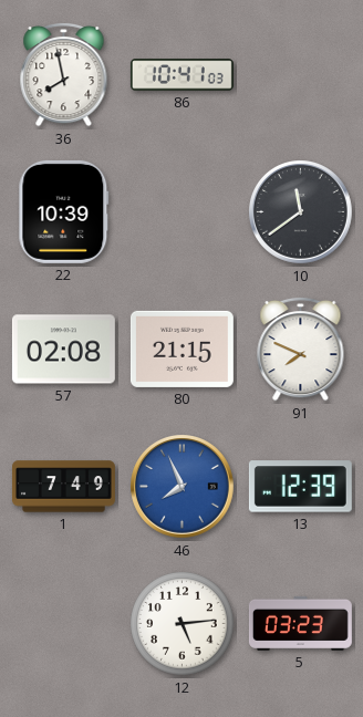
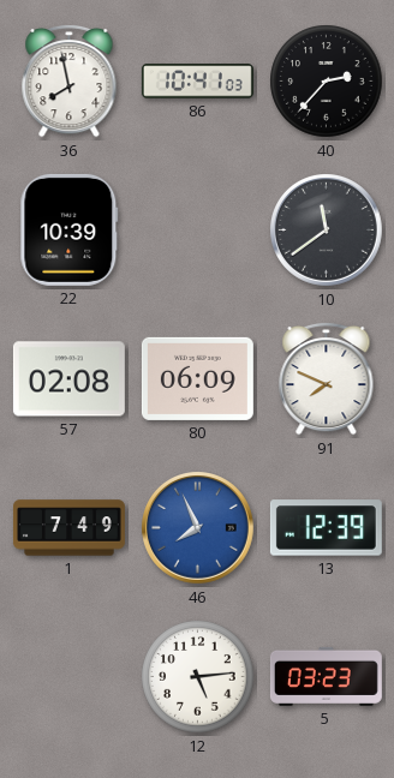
40: none -> 2:37
80: 21:15 -> 06:09
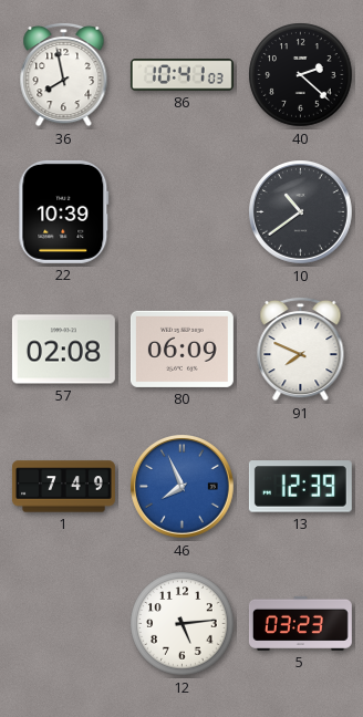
40: 2:37 -> 2:22
10: 11:39 -> 10:39
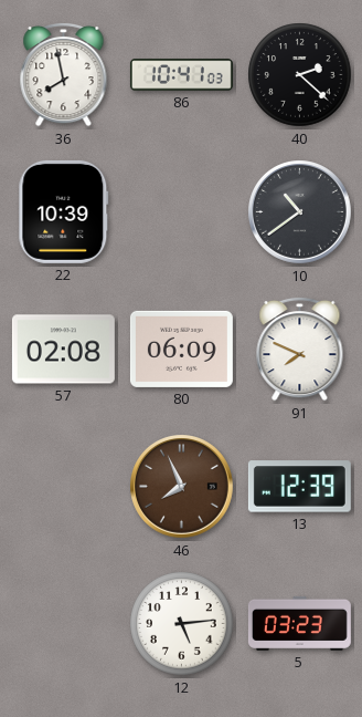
1: 7:49 -> none
46 dial: blue -> brown
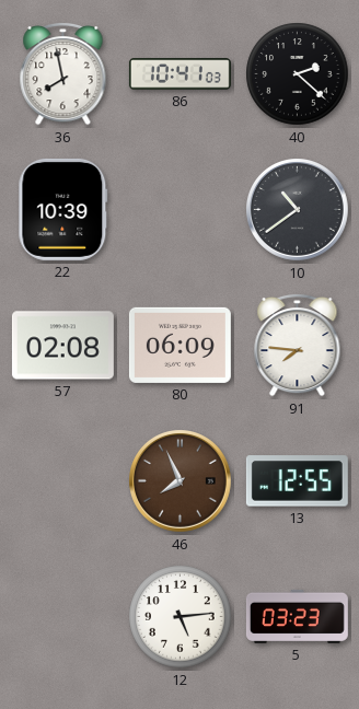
91: 7:49 -> 7:46
13: 12:39 -> 12:55
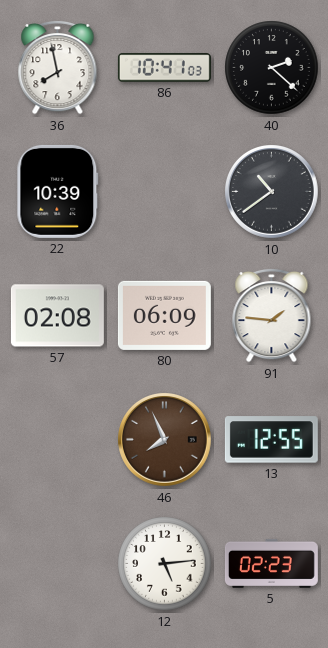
91: 7:46 -> 1:46
5: 03:23 -> 02:23
